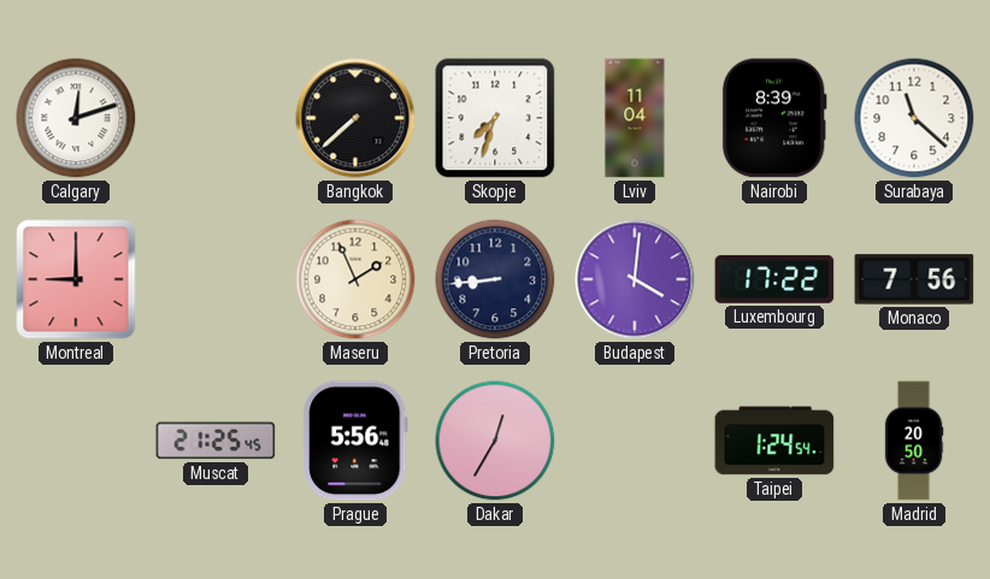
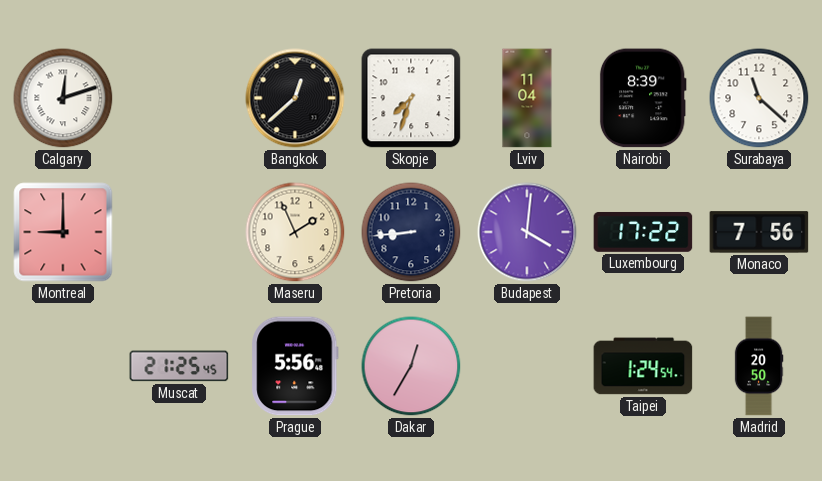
Bangkok: 7:38 -> 12:38
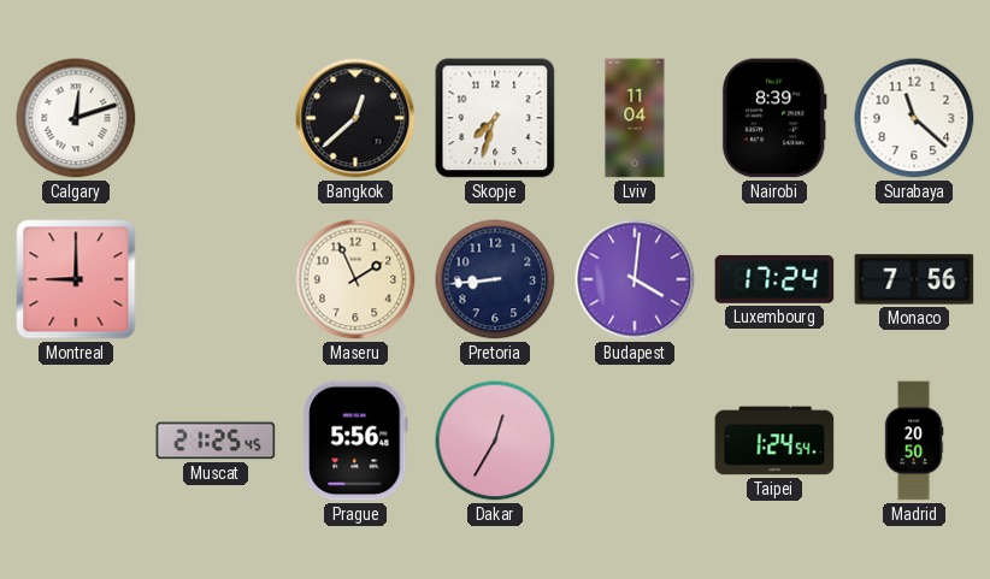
Luxembourg: 17:22 -> 17:24
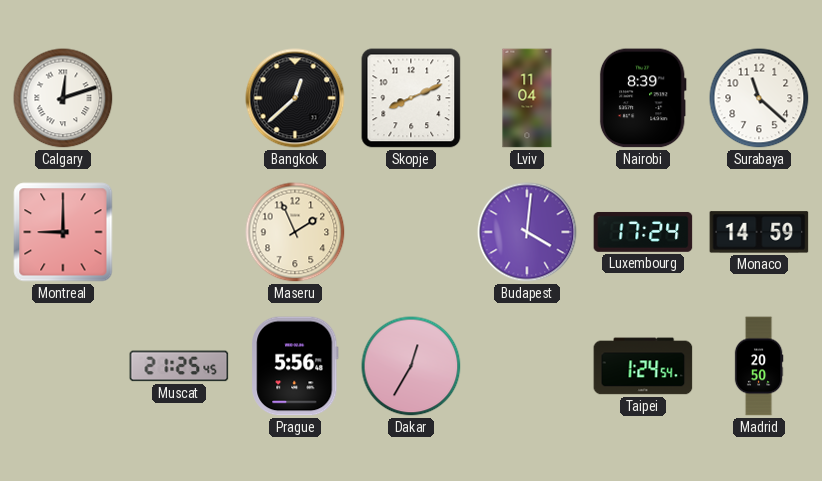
Skopje: 7:33 -> 8:11
Pretoria: 8:44 -> none
Monaco: 7:56 -> 14:59
